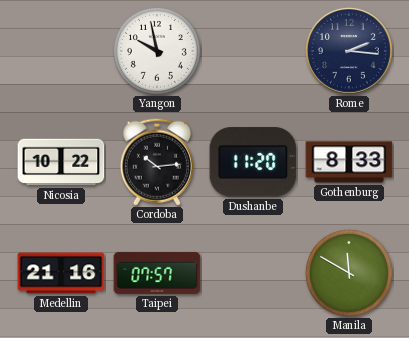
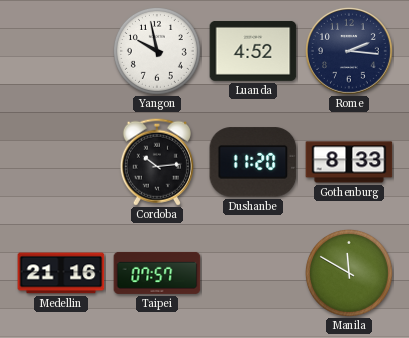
Luanda: none -> 4:52
Nicosia: 10:22 -> none
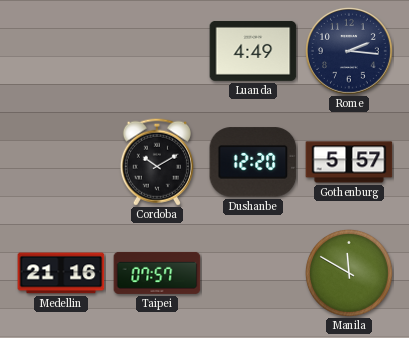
Yangon: 9:58 -> none
Luanda: 4:52 -> 4:49
Cordoba: 10:14 -> 10:10
Dushanbe: 11:20 -> 12:20
Gothenburg: 8:33 -> 5:57
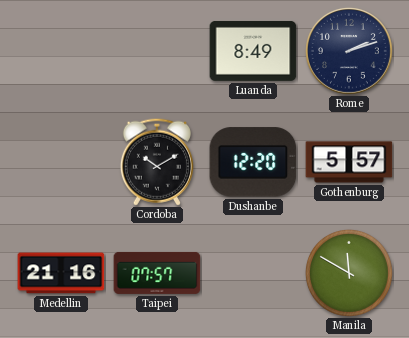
Luanda: 4:49 -> 8:49
Rome: 2:16 -> 2:12
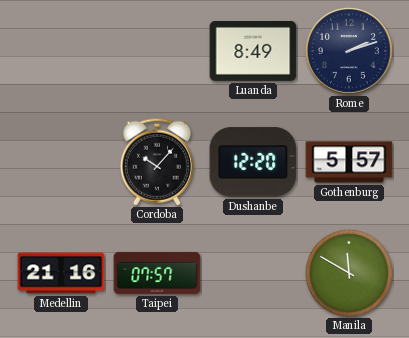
Cordoba: 10:10 -> 10:07
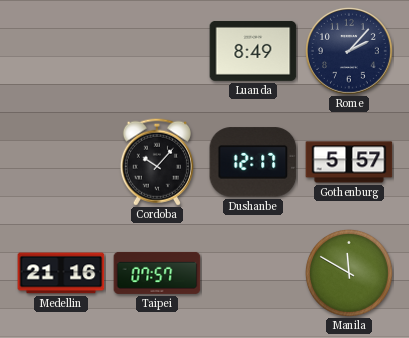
Rome: 2:12 -> 2:07
Dushanbe: 12:20 -> 12:17
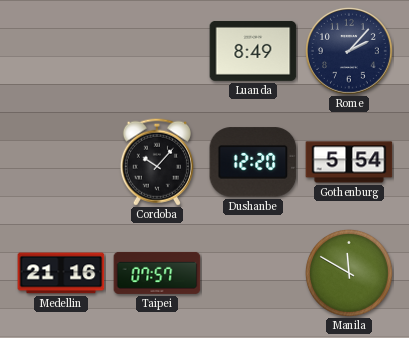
Dushanbe: 12:17 -> 12:20
Gothenburg: 5:57 -> 5:54
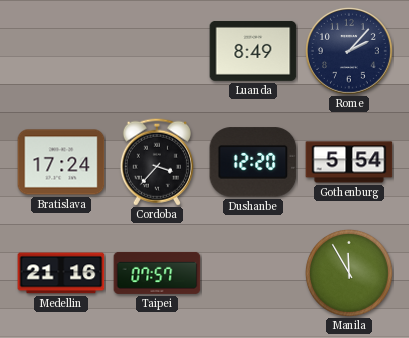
Bratislava: none -> 17:24
Cordoba: 10:07 -> 3:37
Manila: 11:50 -> 11:55
